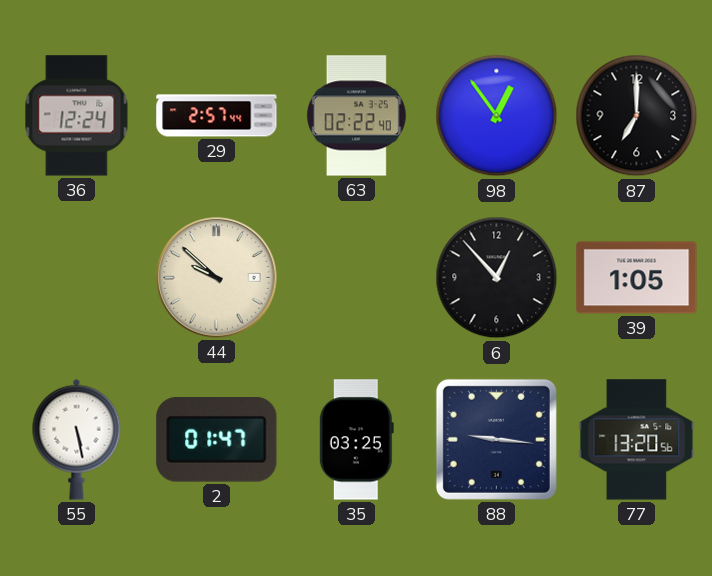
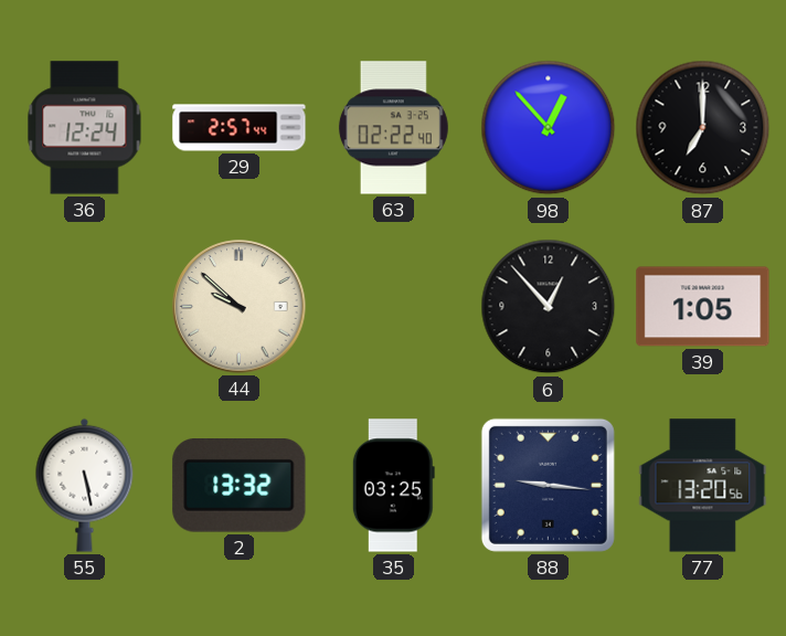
98: 12:54 -> 12:53
2: 01:47 -> 13:32
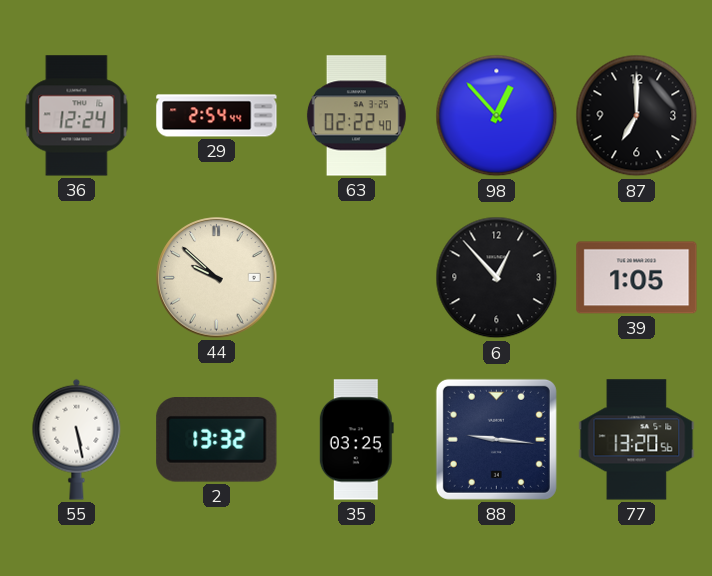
29: 2:57 -> 2:54
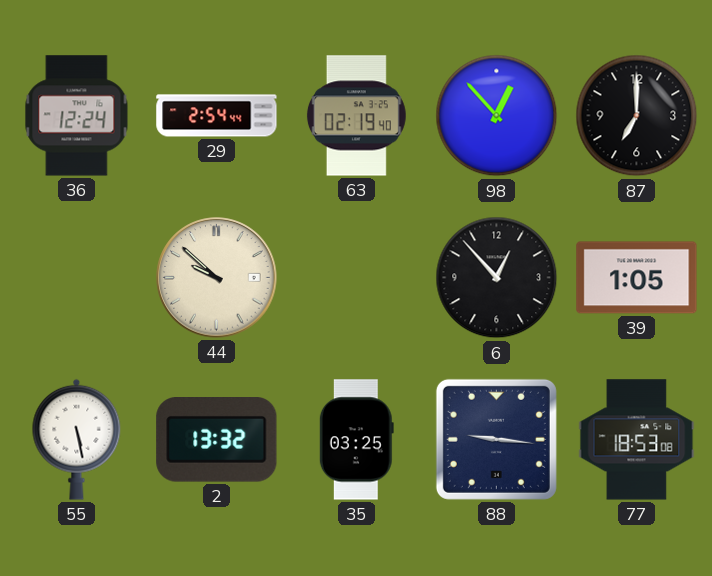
63: 02:22 -> 02:19
77: 13:20 -> 18:53
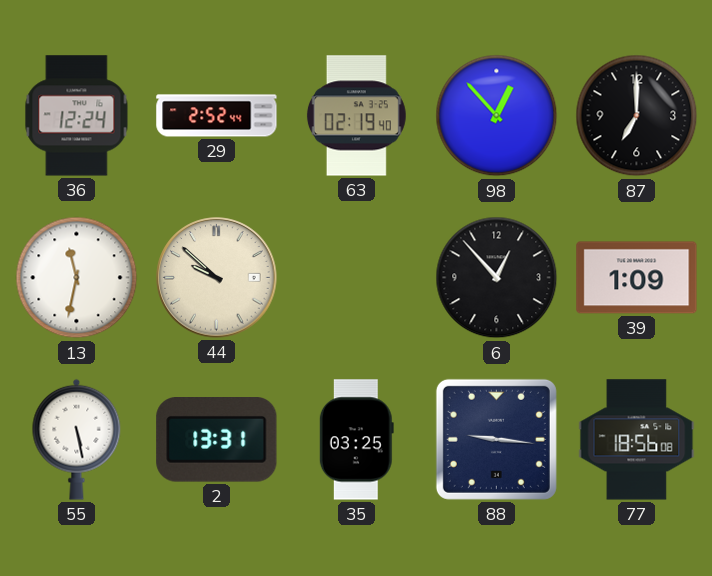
29: 2:54 -> 2:52
13: none -> 11:32
39: 1:05 -> 1:09
2: 13:32 -> 13:31
77: 18:53 -> 18:56
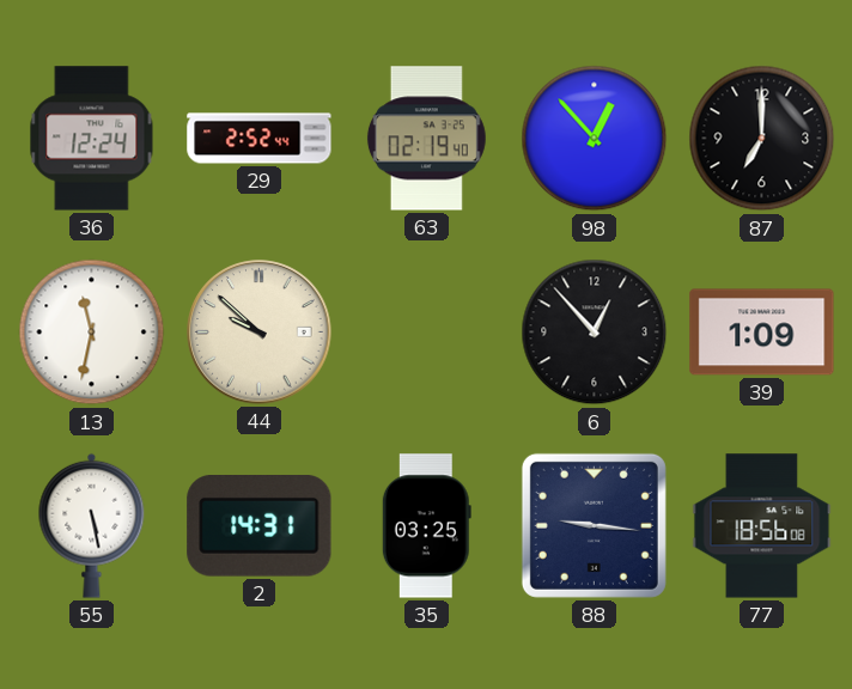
2: 13:31 -> 14:31
